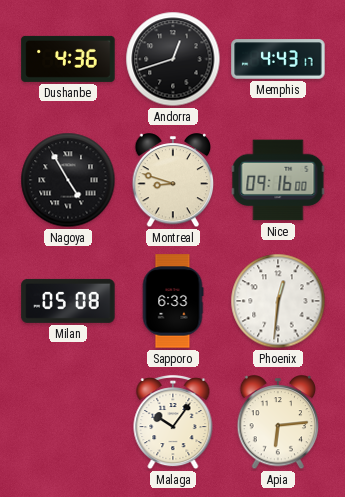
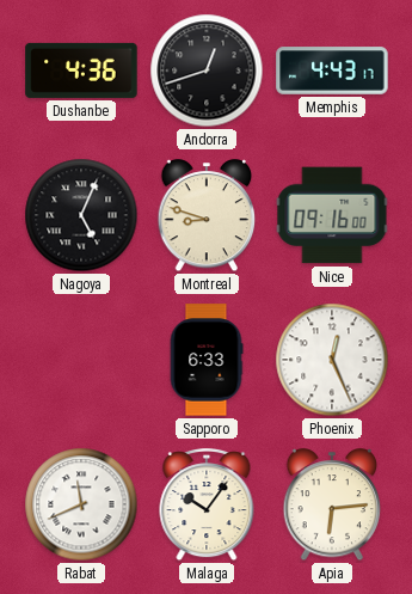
Nagoya: 4:55 -> 5:04
Milan: 05:08 -> none
Phoenix: 12:31 -> 12:26
Rabat: none -> 11:41
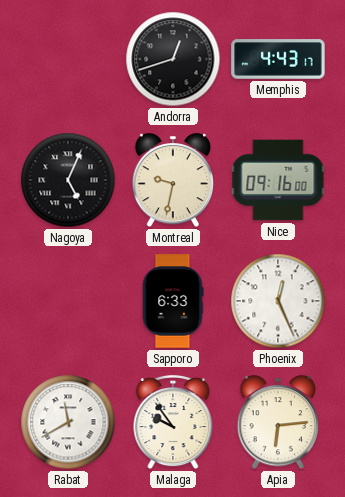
Dushanbe: 4:36 -> none
Montreal: 8:48 -> 9:32
Rabat: 11:41 -> 11:40
Malaga: 10:06 -> 9:54
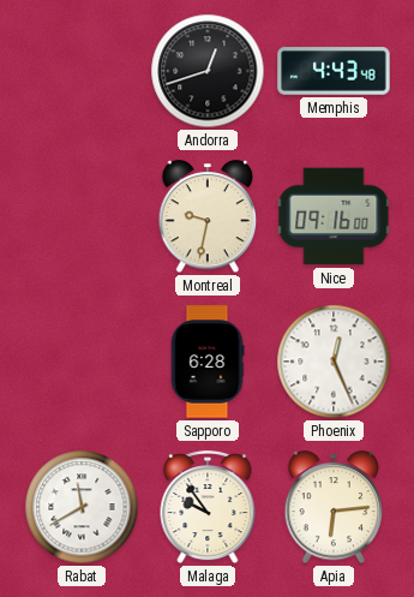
Memphis: 4:43:17 -> 4:43:48
Nagoya: 5:04 -> none
Sapporo: 6:33 -> 6:28
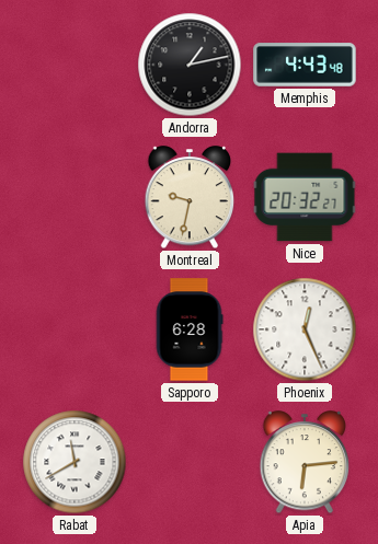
Andorra: 12:42 -> 1:13
Nice: 09:16 -> 20:32
Malaga: 9:54 -> none
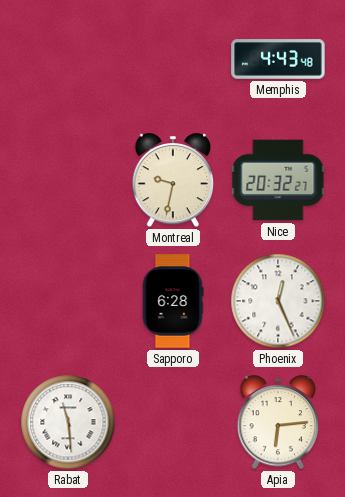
Andorra: 1:13 -> none
Rabat: 11:40 -> 11:29
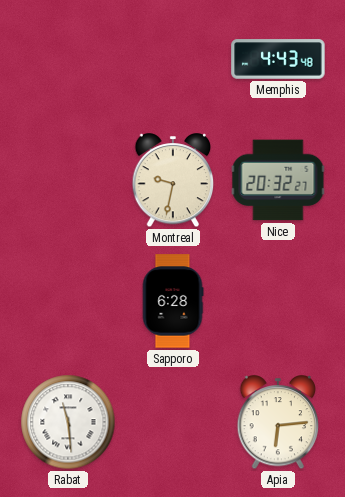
Phoenix: 12:26 -> none
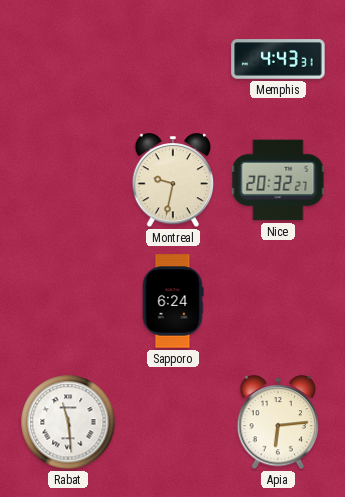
Memphis: 4:43:48 -> 4:43:31
Sapporo: 6:28 -> 6:24
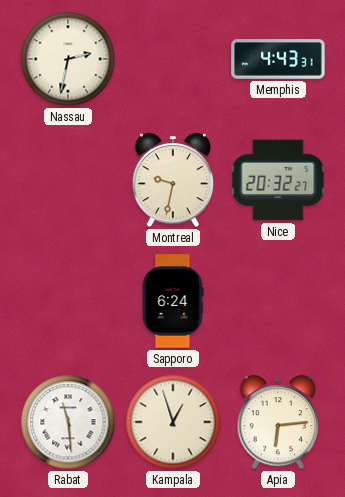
Nassau: none -> 2:32
Kampala: none -> 12:57
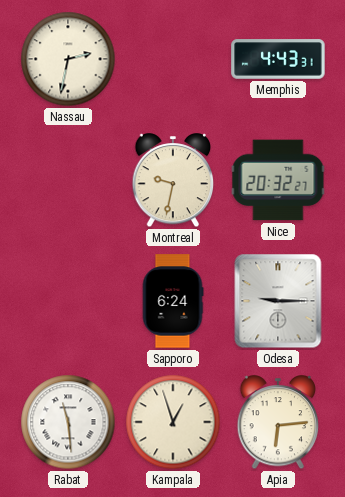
Odesa: none -> 9:15
